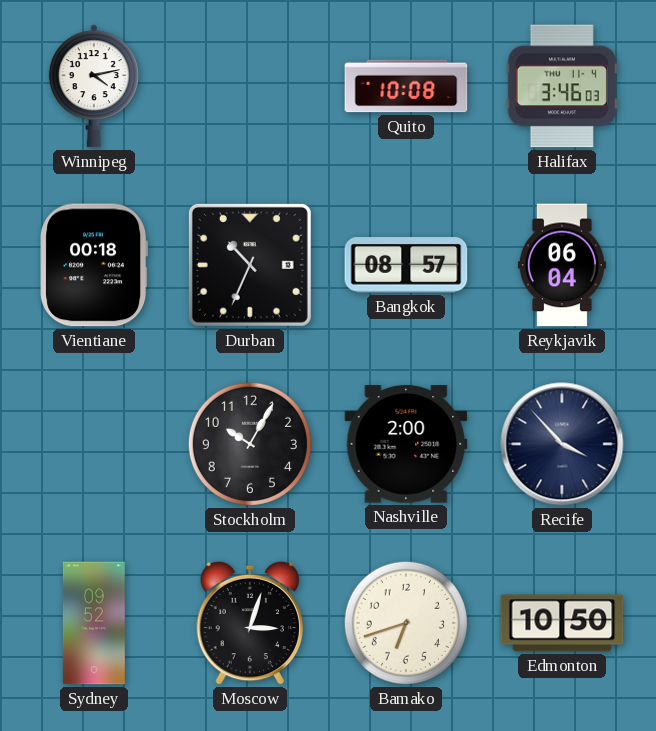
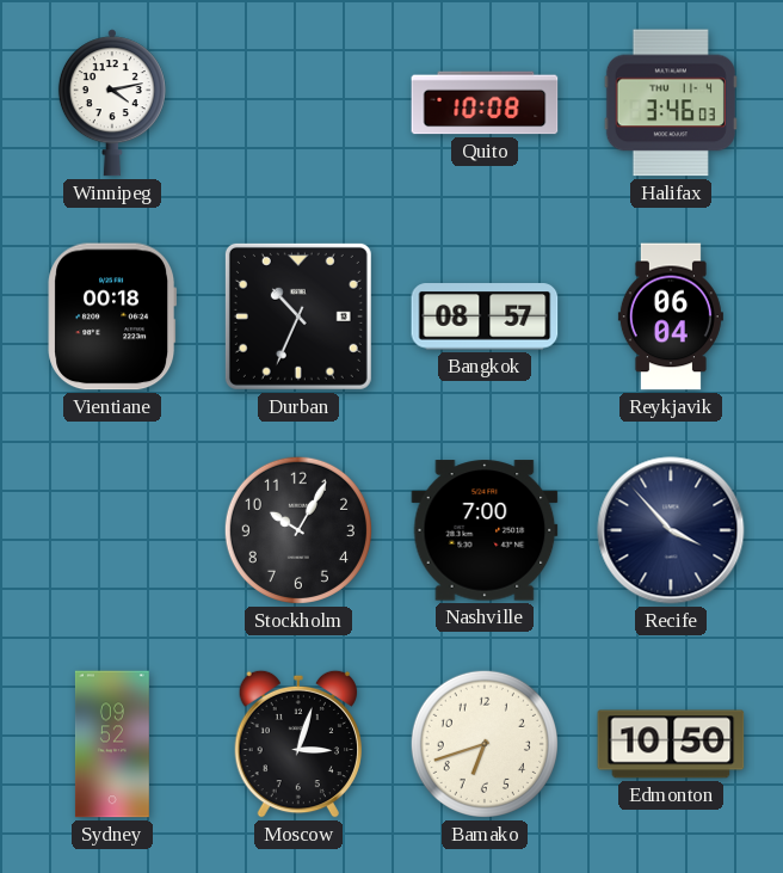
Nashville: 2:00 -> 7:00
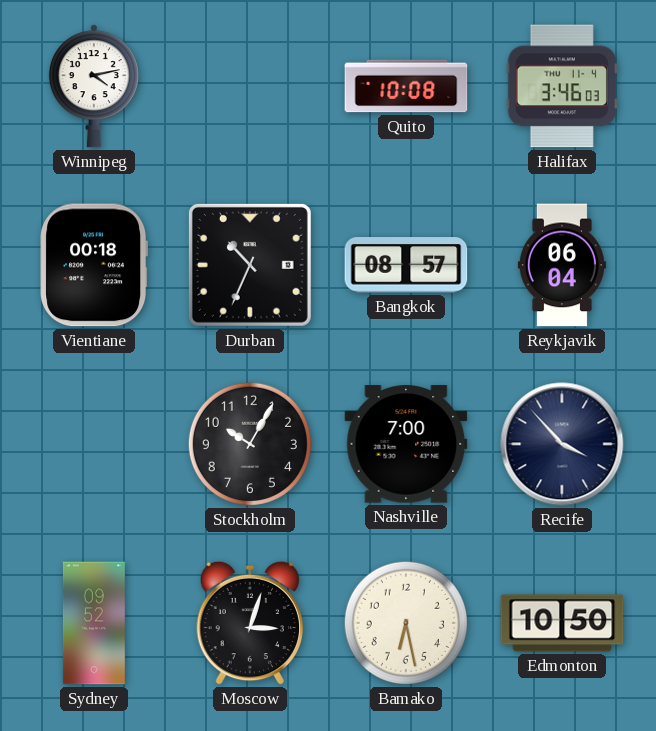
Bamako: 6:42 -> 6:28
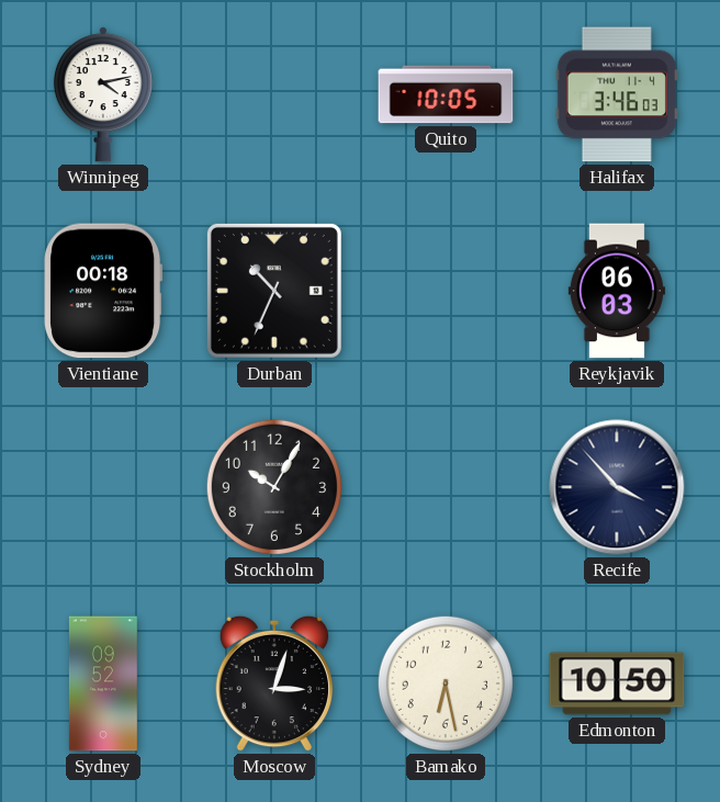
Quito: 10:08 -> 10:05
Bangkok: 08:57 -> none
Reykjavik: 06:04 -> 06:03
Nashville: 7:00 -> none
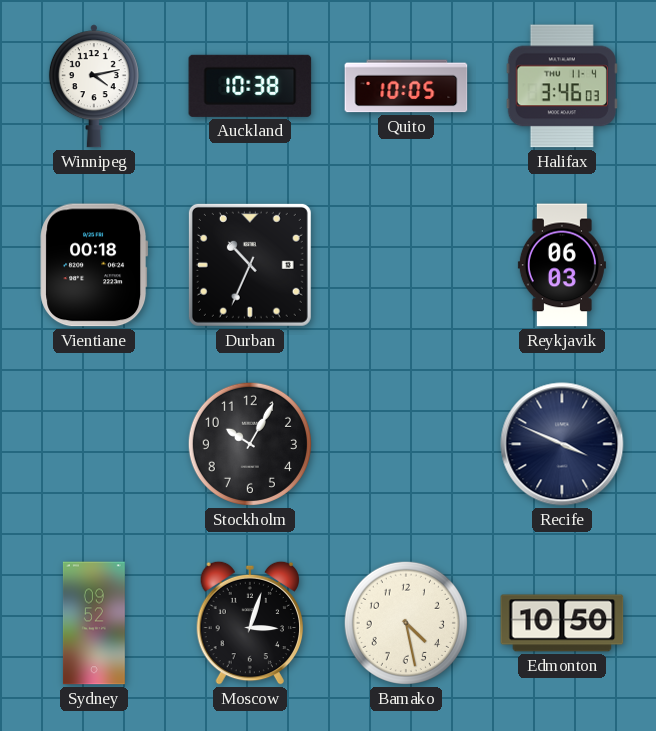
Auckland: none -> 10:38
Recife: 3:53 -> 3:49
Bamako: 6:28 -> 4:28
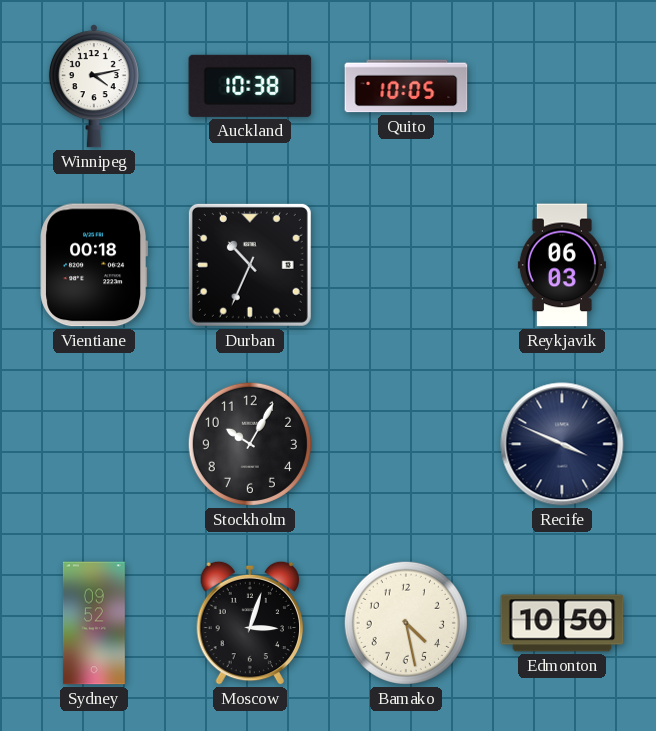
Halifax: 3:46 -> none
